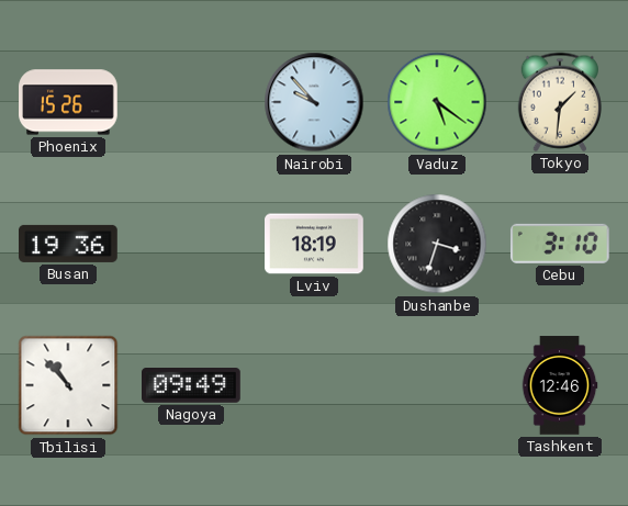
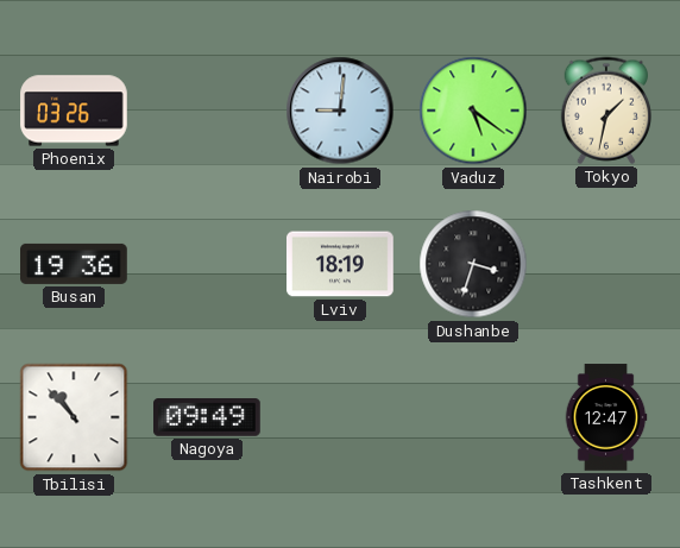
Phoenix: 15:26 -> 03:26
Nairobi: 9:53 -> 9:01
Tokyo: 1:31 -> 1:32
Cebu: 3:10 -> none
Tashkent: 12:46 -> 12:47
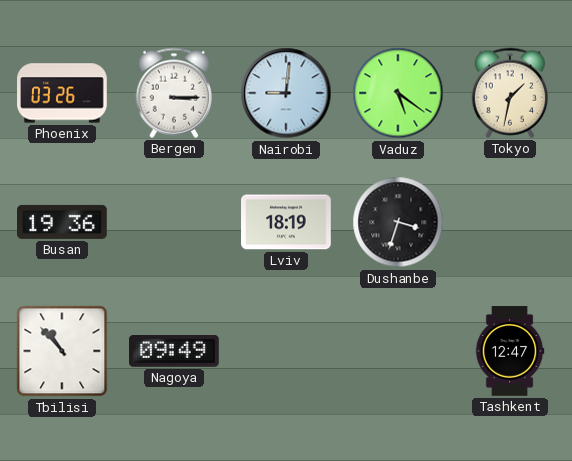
Bergen: none -> 3:15
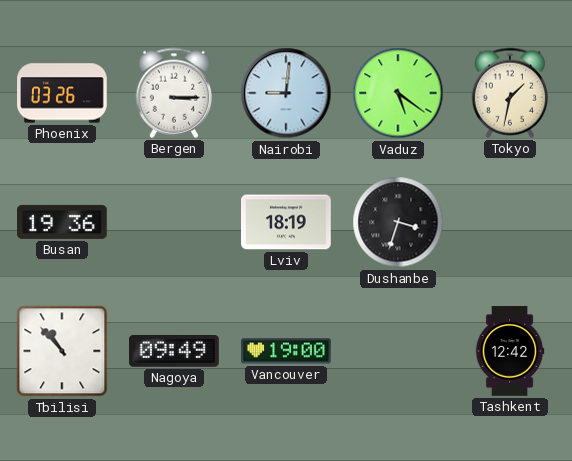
Vancouver: none -> 19:00
Tashkent: 12:47 -> 12:42
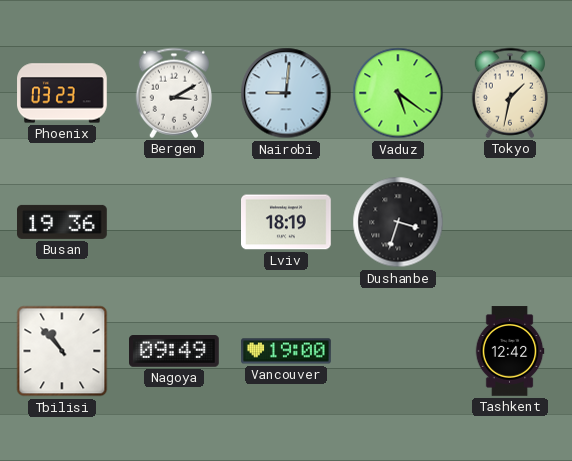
Phoenix: 03:26 -> 03:23
Bergen: 3:15 -> 3:10
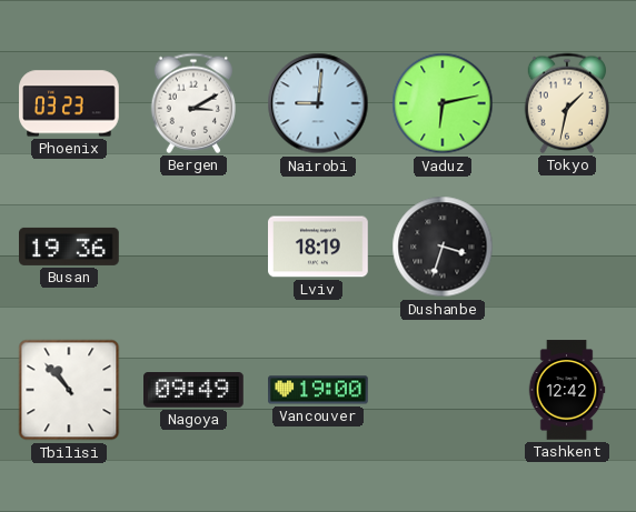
Vaduz: 5:21 -> 6:13
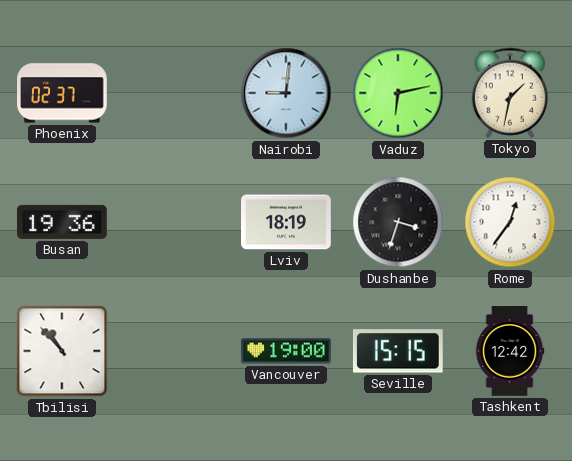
Phoenix: 03:23 -> 02:37
Bergen: 3:10 -> none
Rome: none -> 12:36
Nagoya: 09:49 -> none
Seville: none -> 15:15
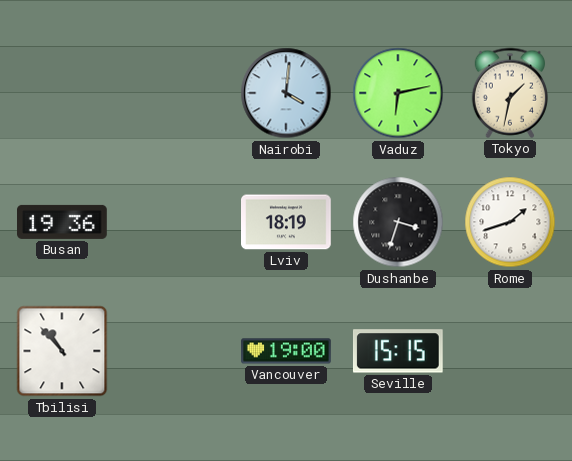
Phoenix: 02:37 -> none
Nairobi: 9:01 -> 4:01
Rome: 12:36 -> 1:42
Tashkent: 12:42 -> none
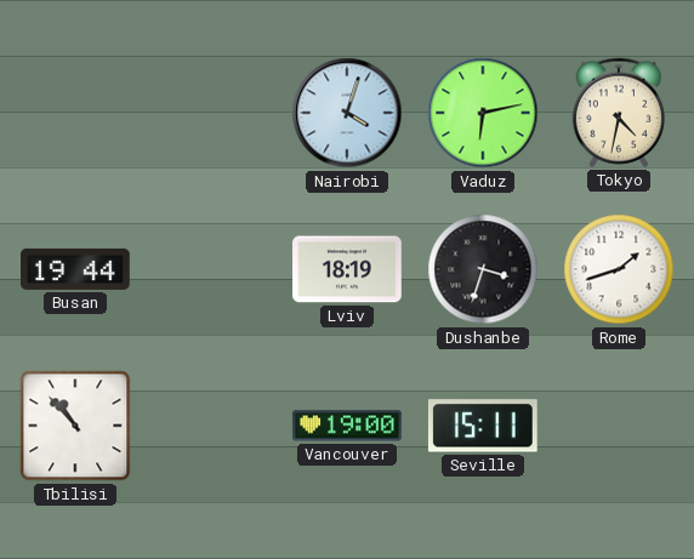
Nairobi: 4:01 -> 4:03
Tokyo: 1:32 -> 4:32
Busan: 19:36 -> 19:44
Seville: 15:15 -> 15:11
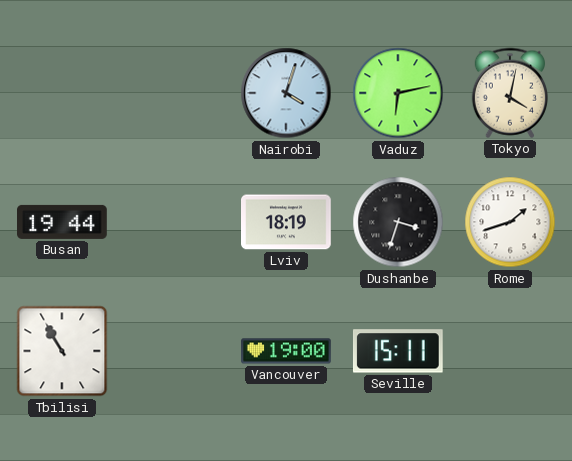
Tokyo: 4:32 -> 4:02
Tbilisi: 10:53 -> 10:55
